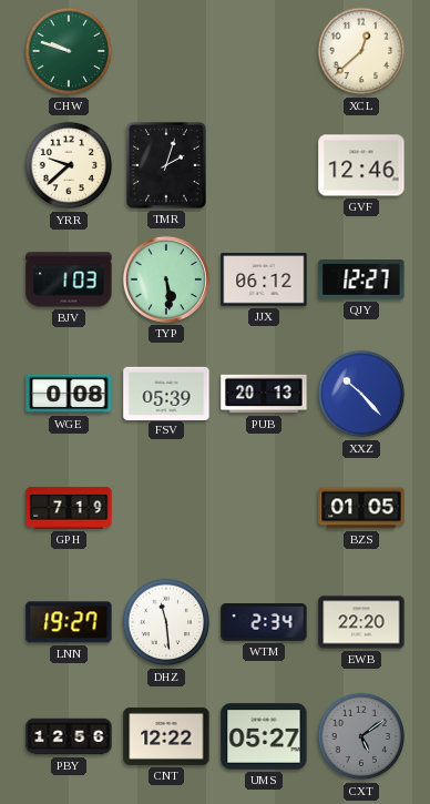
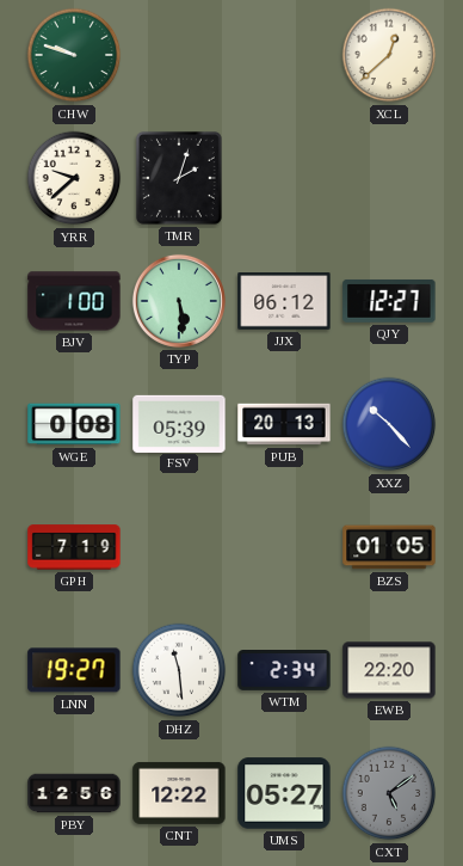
GVF: 12:46 -> none
BJV: 1:03 -> 1:00
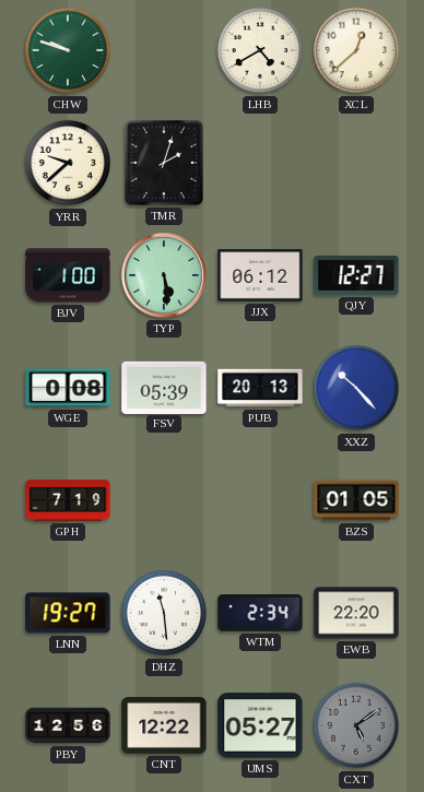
LHB: none -> 4:40
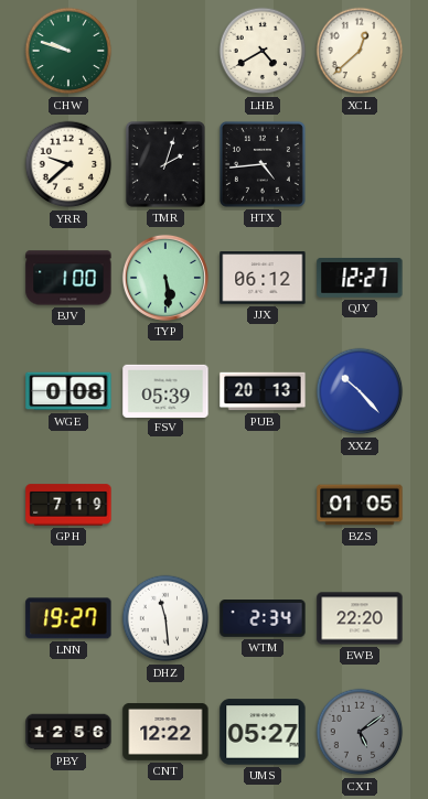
HTX: none -> 4:44
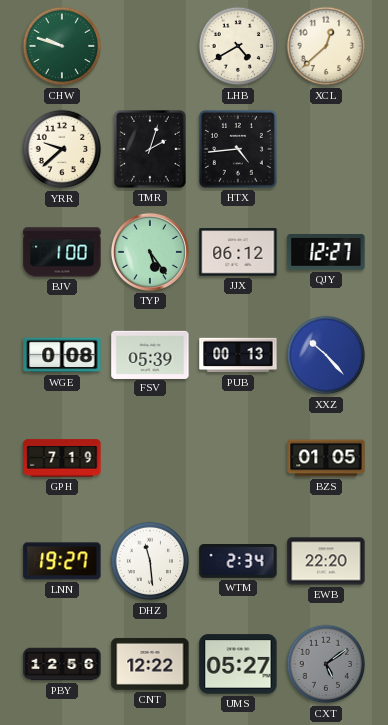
TYP: 5:29 -> 5:24
PUB: 20:13 -> 00:13
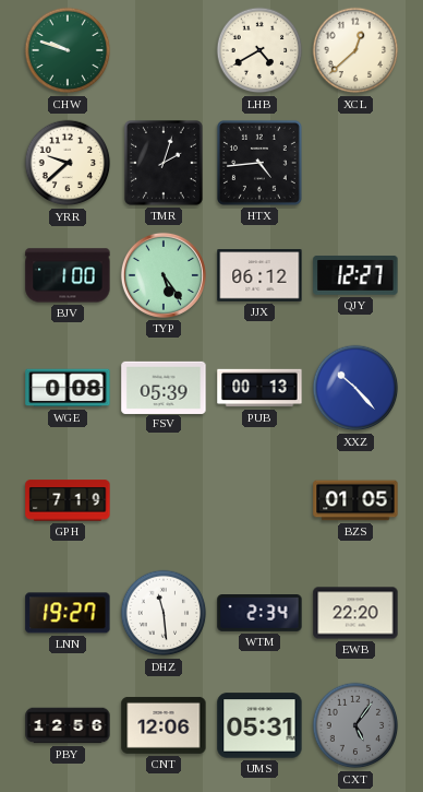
CNT: 12:22 -> 12:06
UMS: 05:27 -> 05:31
CXT: 5:09 -> 5:06
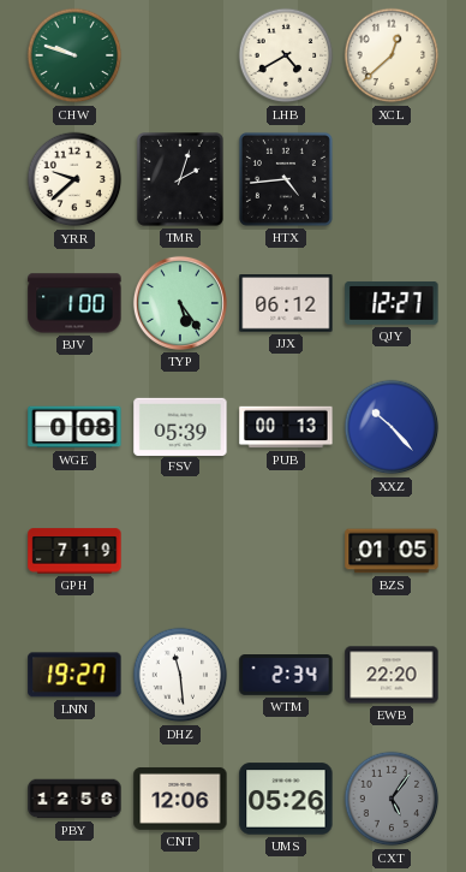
UMS: 05:31 -> 05:26
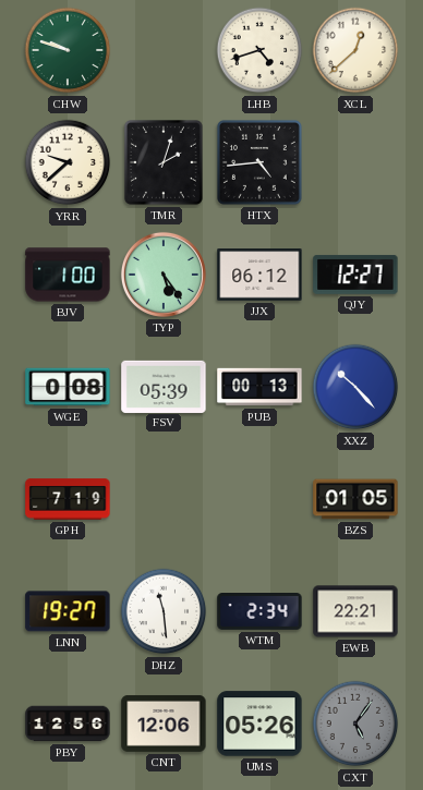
LHB: 4:40 -> 4:42
EWB: 22:20 -> 22:21
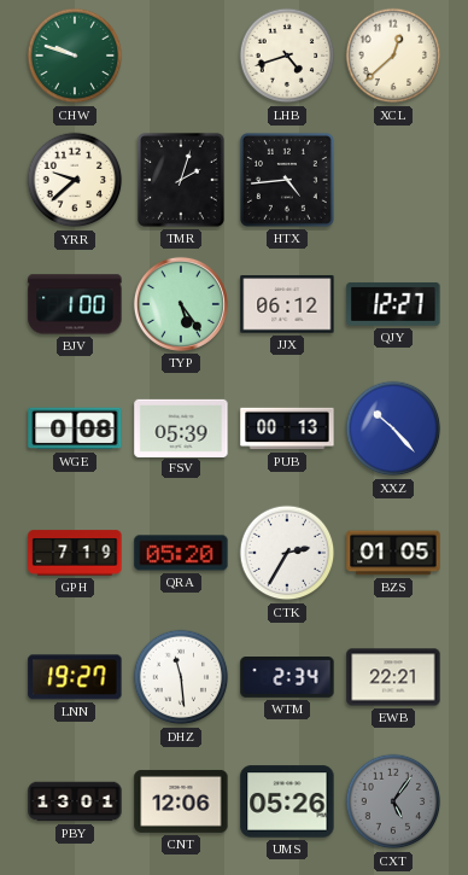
QRA: none -> 05:20
CTK: none -> 2:35
PBY: 12:56 -> 13:01
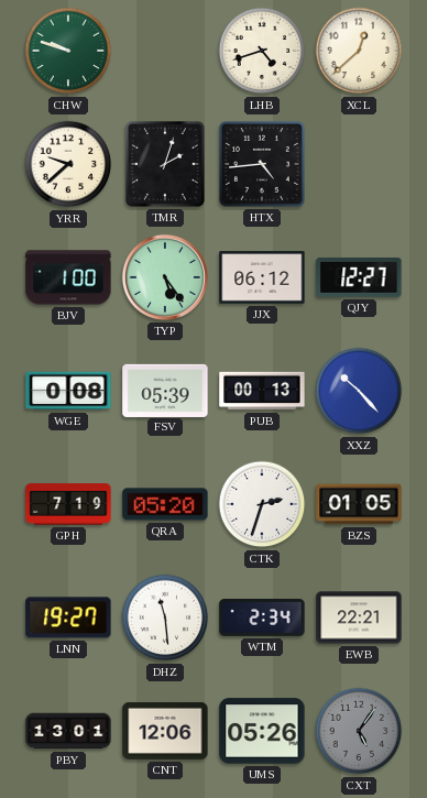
CTK: 2:35 -> 2:33
